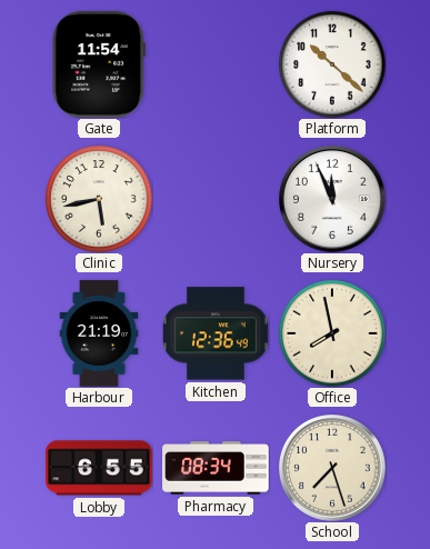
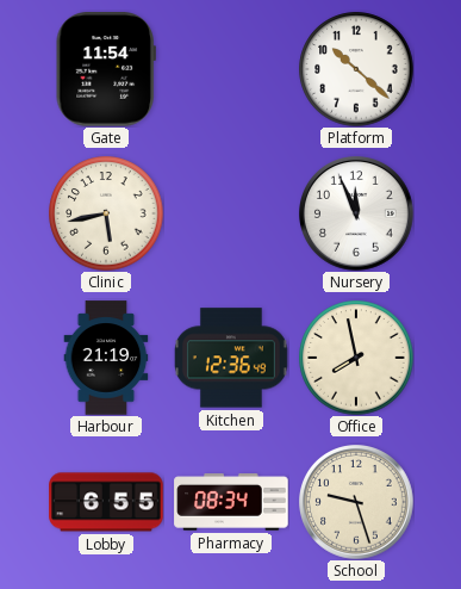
School: 7:27 -> 9:27
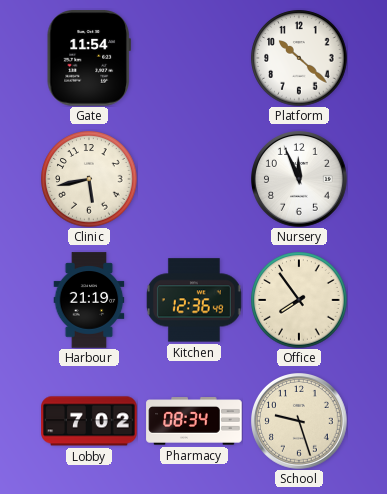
Office: 7:58 -> 7:54
Lobby: 6:55 -> 7:02
